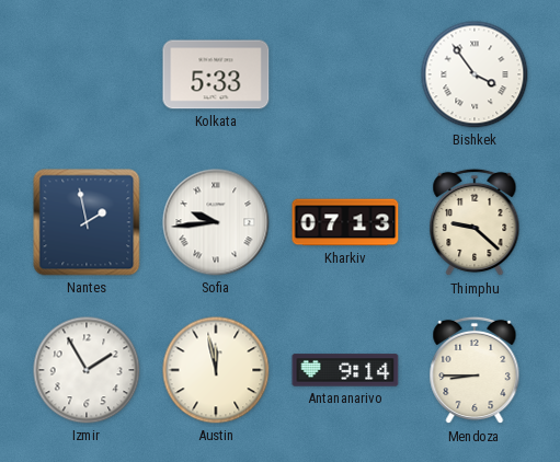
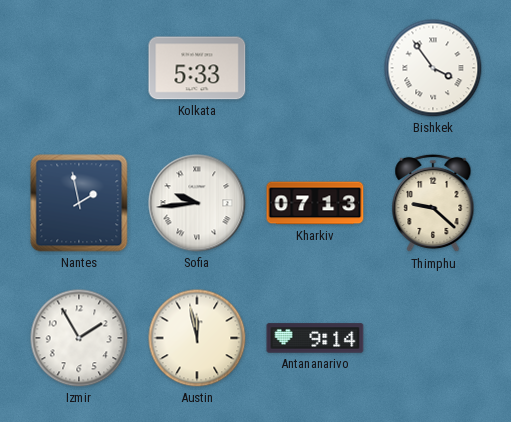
Mendoza: 8:45 -> none
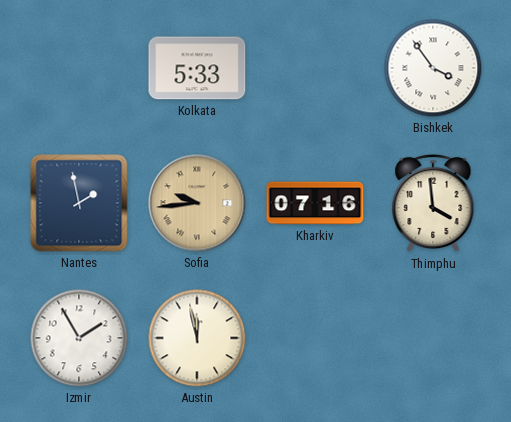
Sofia dial: white -> champagne
Kharkiv: 07:13 -> 07:16
Thimphu: 9:22 -> 3:59
Antananarivo: 9:14 -> none
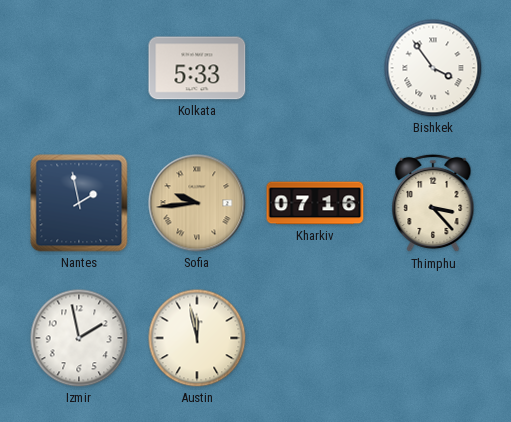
Thimphu: 3:59 -> 3:23
Izmir: 1:55 -> 1:58
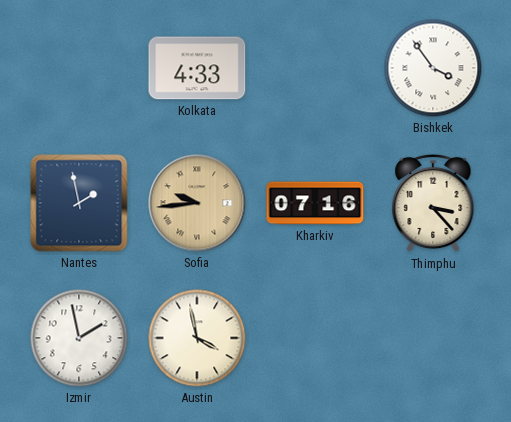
Kolkata: 5:33 -> 4:33
Austin: 11:58 -> 3:58
